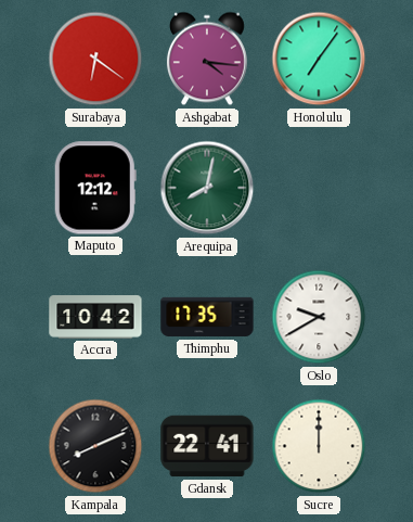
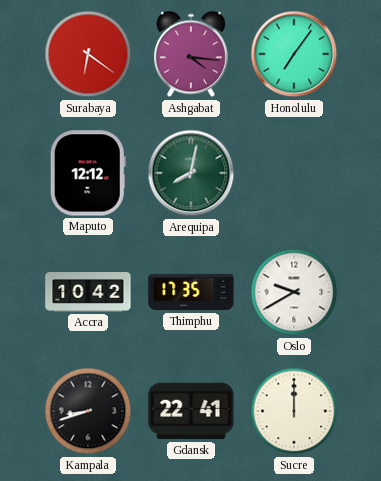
Kampala: 8:11 -> 8:42
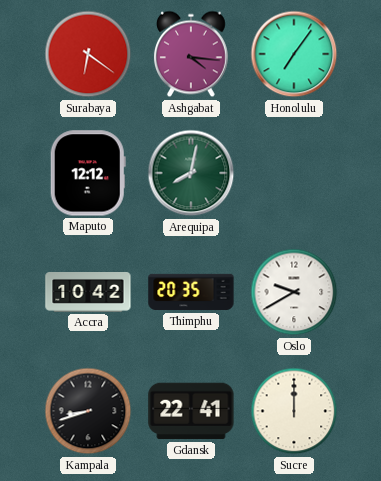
Thimphu: 17:35 -> 20:35
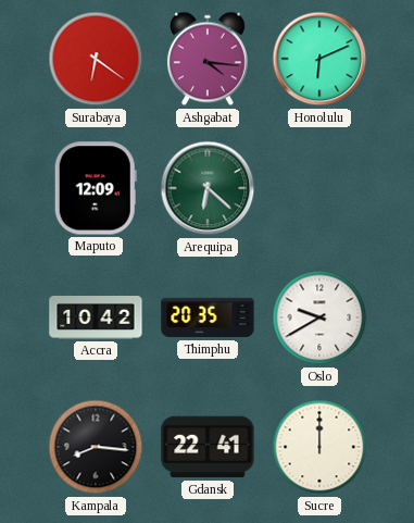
Honolulu: 7:06 -> 6:11
Maputo: 12:12 -> 12:09
Arequipa: 8:02 -> 6:22
Kampala: 8:42 -> 8:16
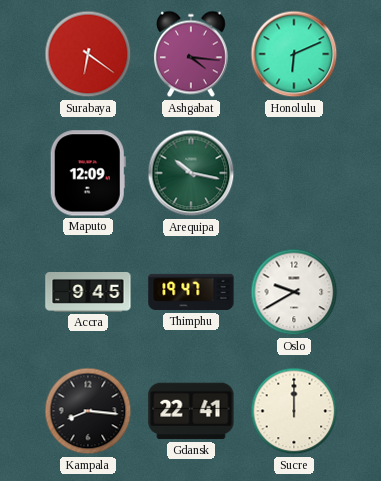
Arequipa: 6:22 -> 10:17
Accra: 10:42 -> 9:45
Thimphu: 20:35 -> 19:47
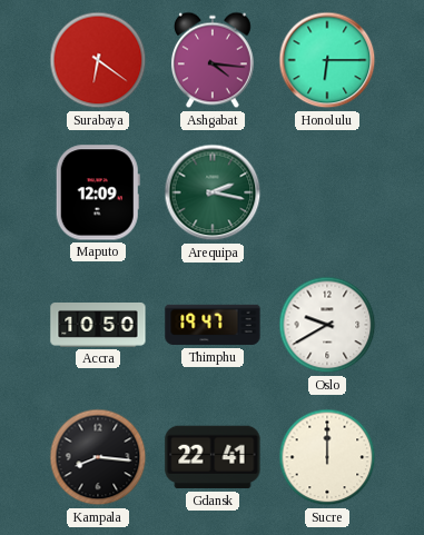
Honolulu: 6:11 -> 6:15
Arequipa: 10:17 -> 2:17
Accra: 9:45 -> 10:50
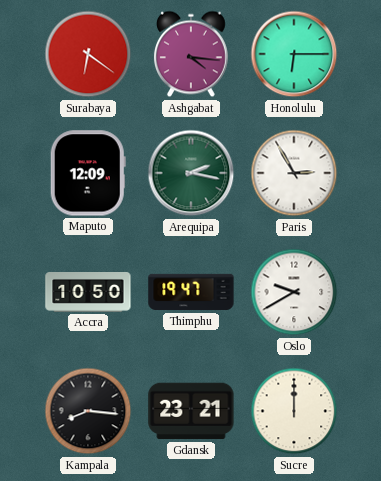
Paris: none -> 2:55
Gdansk: 22:41 -> 23:21
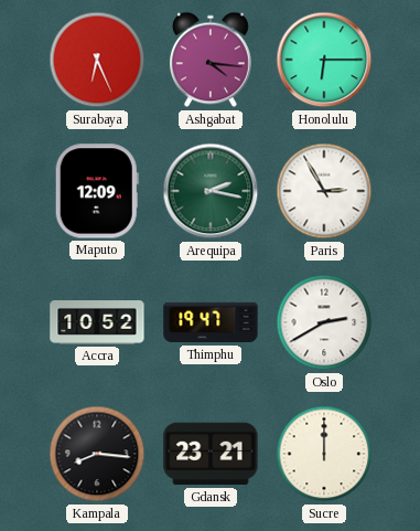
Surabaya: 6:21 -> 6:26
Accra: 10:50 -> 10:52
Oslo: 9:40 -> 2:40
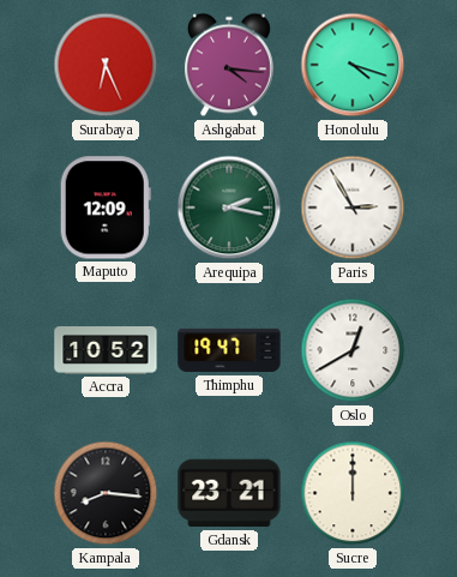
Honolulu: 6:15 -> 4:18
Oslo: 2:40 -> 12:40
